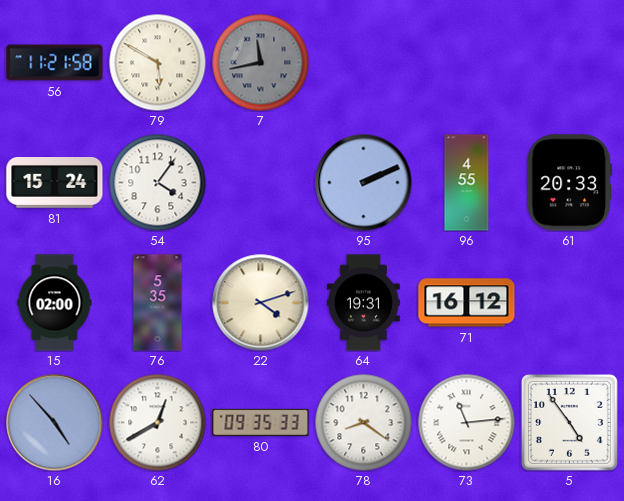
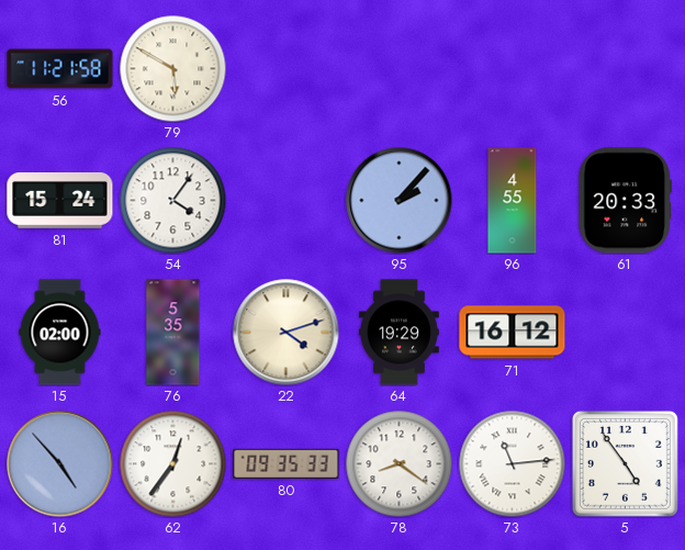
7: 11:43 -> none
95: 2:11 -> 2:07
64: 19:31 -> 19:29
62: 12:40 -> 12:36
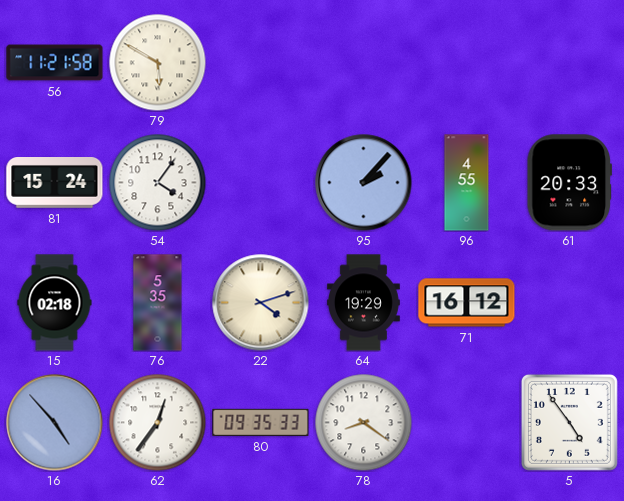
15: 02:00 -> 02:18
73: 11:14 -> none
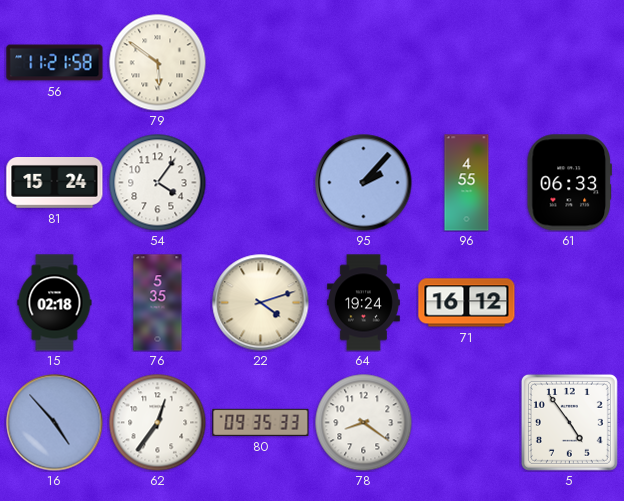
79: 5:50 -> 5:51
61: 20:33 -> 06:33
64: 19:29 -> 19:24
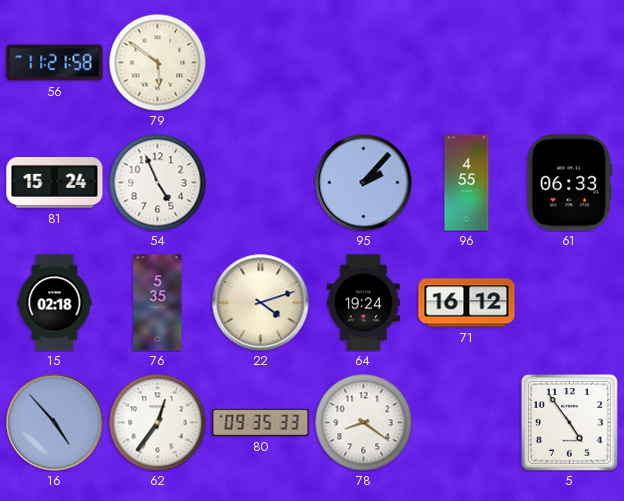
54: 4:06 -> 4:56
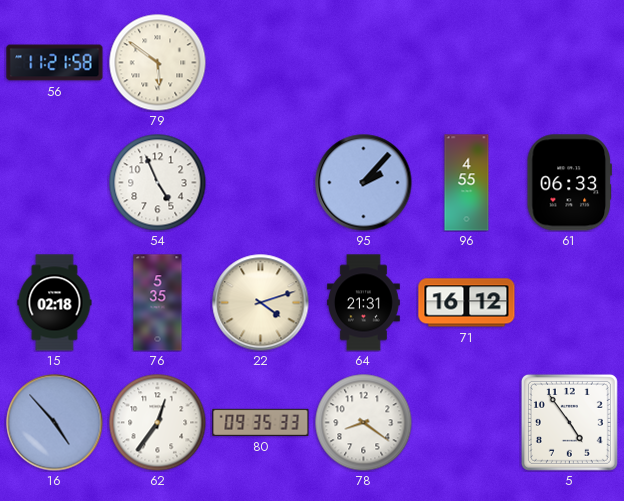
81: 15:24 -> none
64: 19:24 -> 21:31
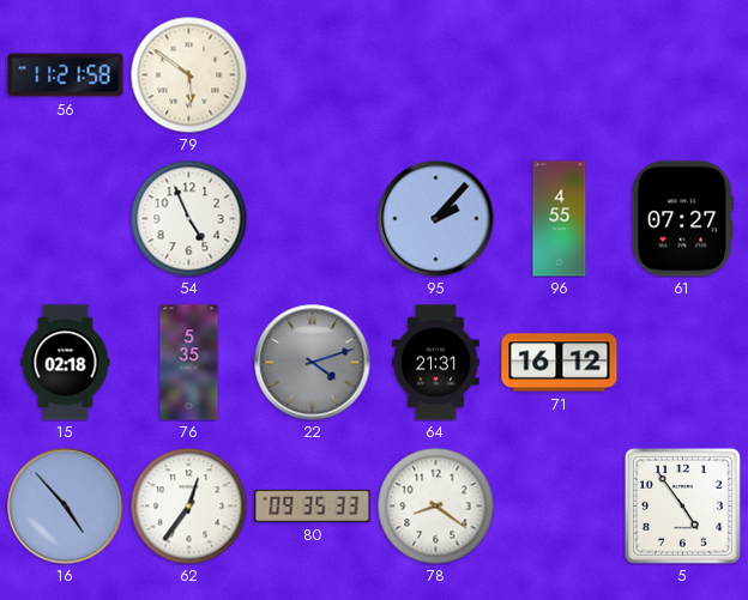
61: 06:33 -> 07:27
22 dial: cream -> grey
